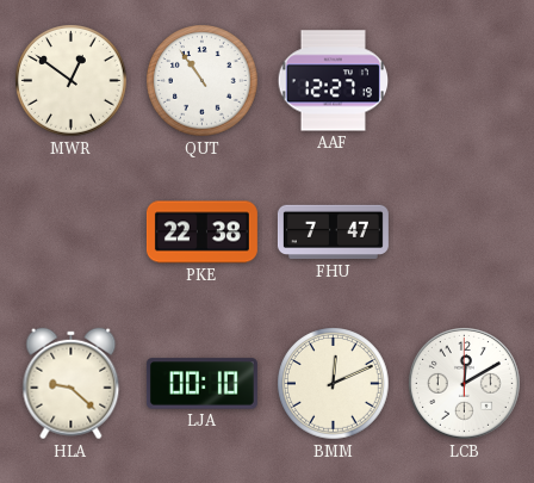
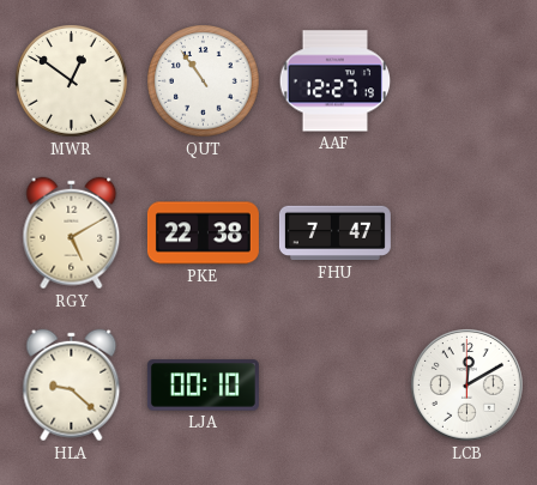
RGY: none -> 5:10
BMM: 12:11 -> none
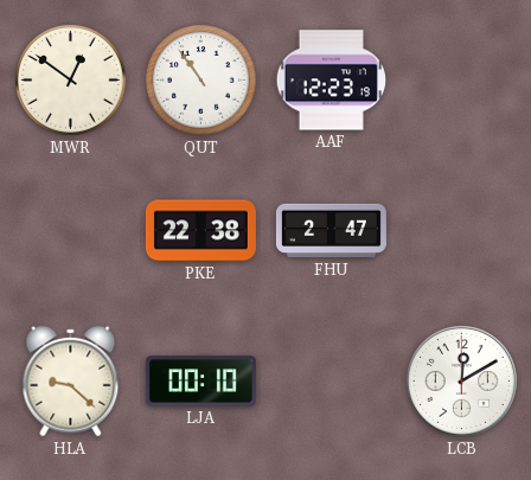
AAF: 12:27 -> 12:23
RGY: 5:10 -> none
FHU: 7:47 -> 2:47
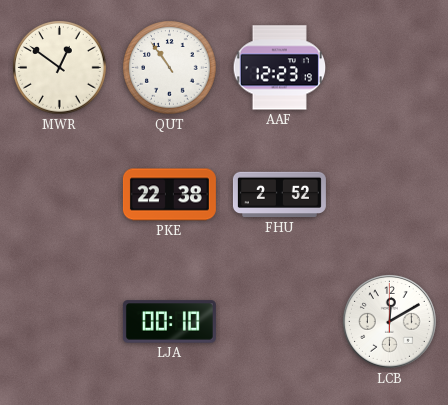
FHU: 2:47 -> 2:52
HLA: 9:22 -> none
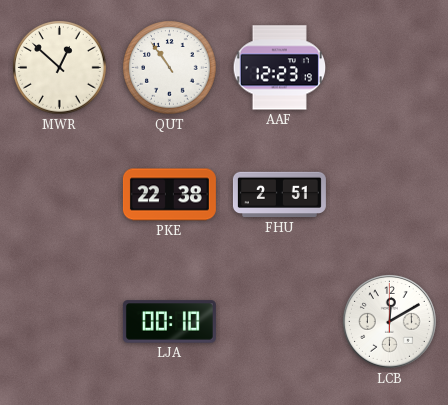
MWR: 12:51 -> 12:52
FHU: 2:52 -> 2:51
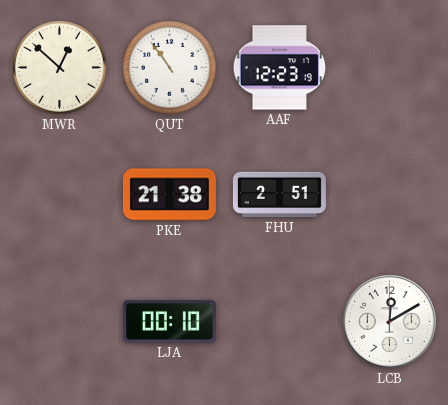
PKE: 22:38 -> 21:38
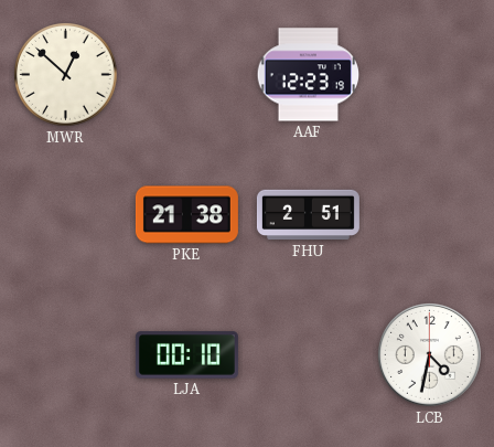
QUT: 10:54 -> none
LCB: 12:10 -> 4:32
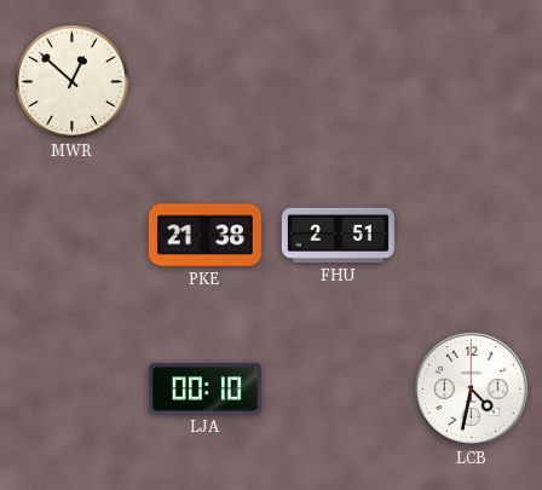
AAF: 12:23 -> none
